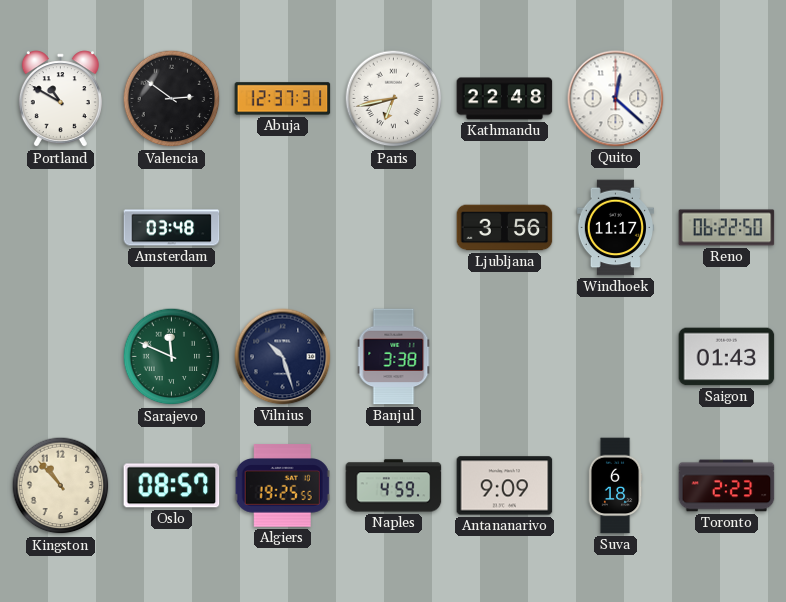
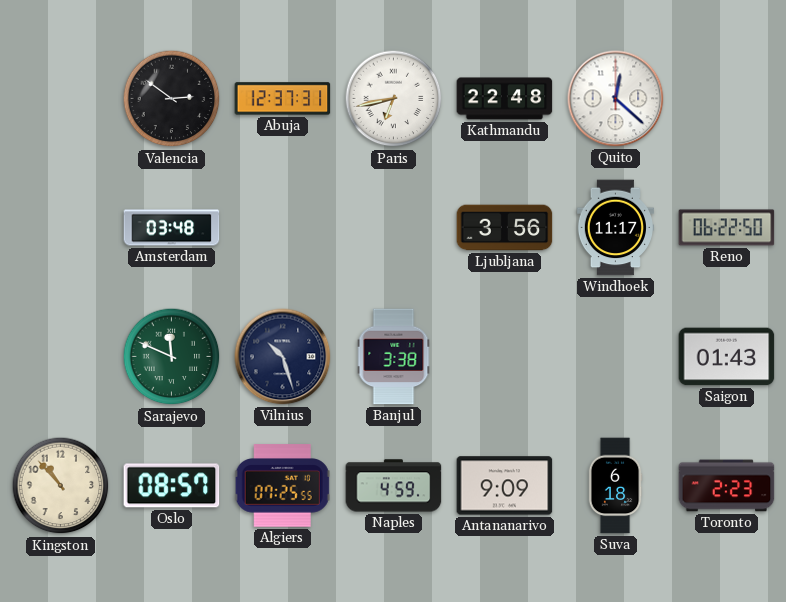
Portland: 10:50 -> none
Algiers: 19:25 -> 07:25
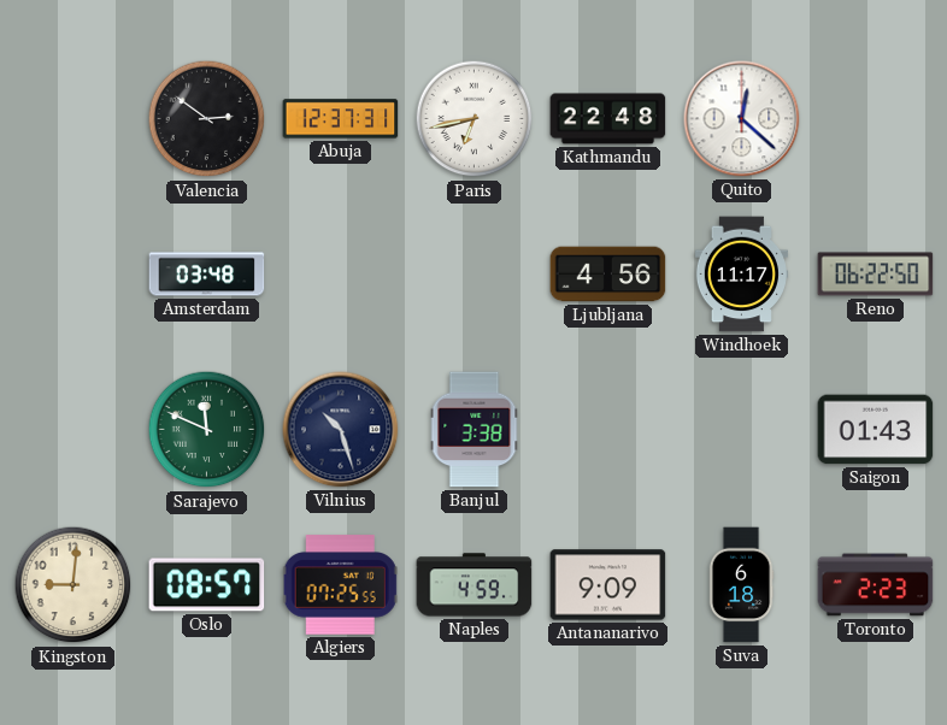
Ljubljana: 3:56 -> 4:56
Kingston: 10:53 -> 9:01
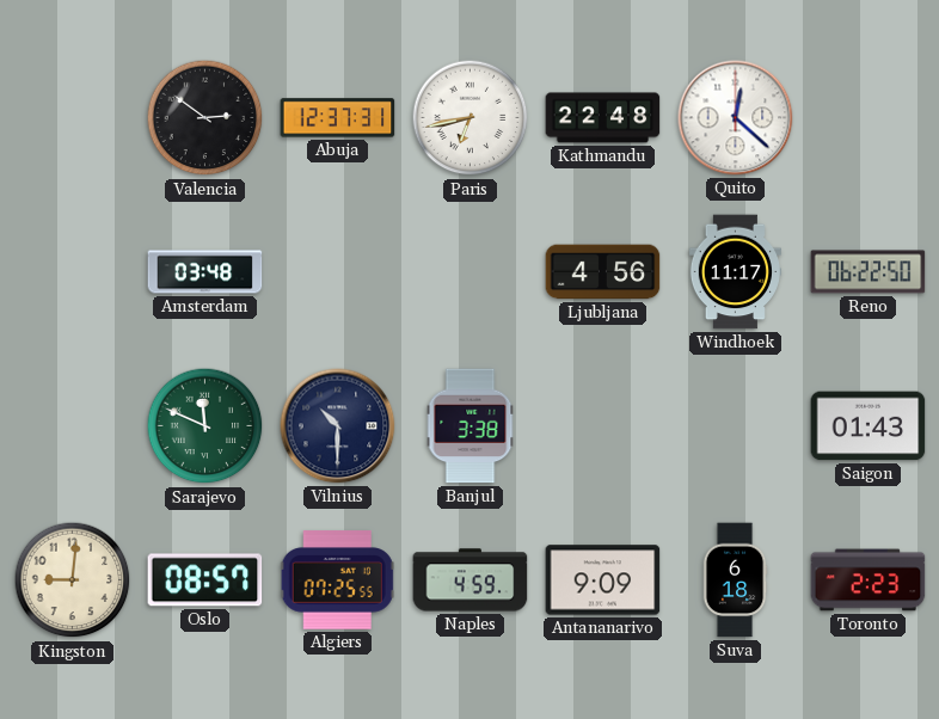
Vilnius: 10:27 -> 10:30
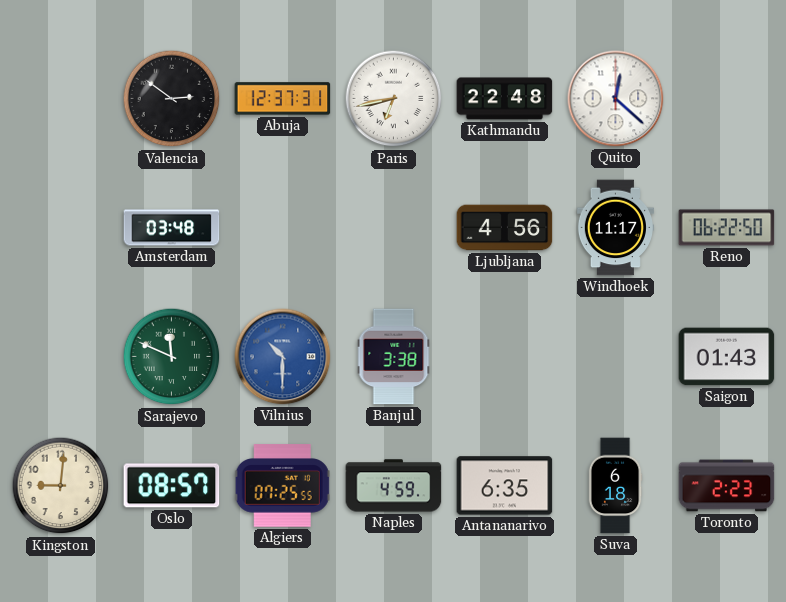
Vilnius dial: navy -> blue
Antananarivo: 9:09 -> 6:35
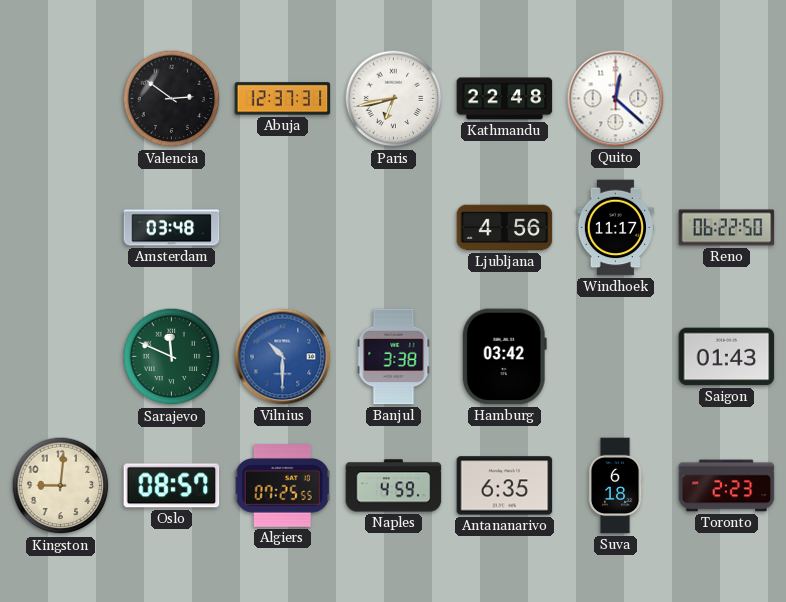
Hamburg: none -> 03:42
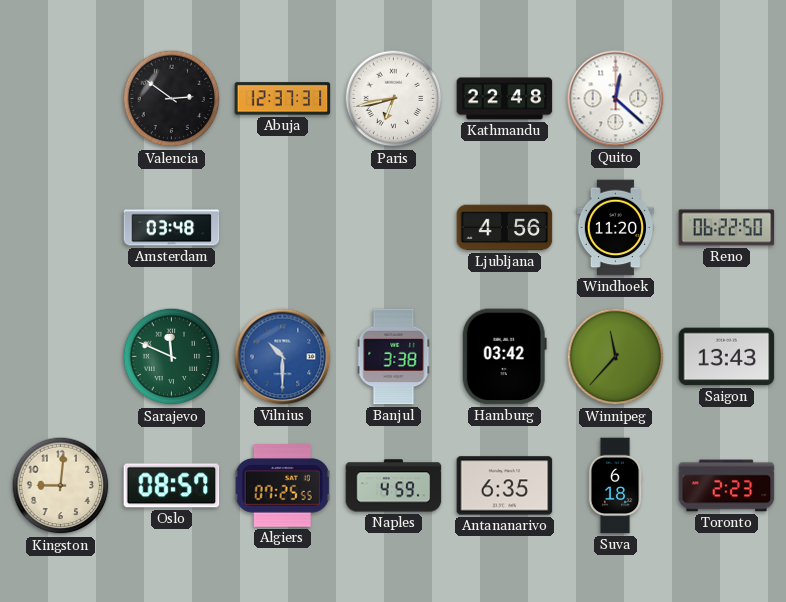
Windhoek: 11:17 -> 11:20
Winnipeg: none -> 11:37
Saigon: 01:43 -> 13:43
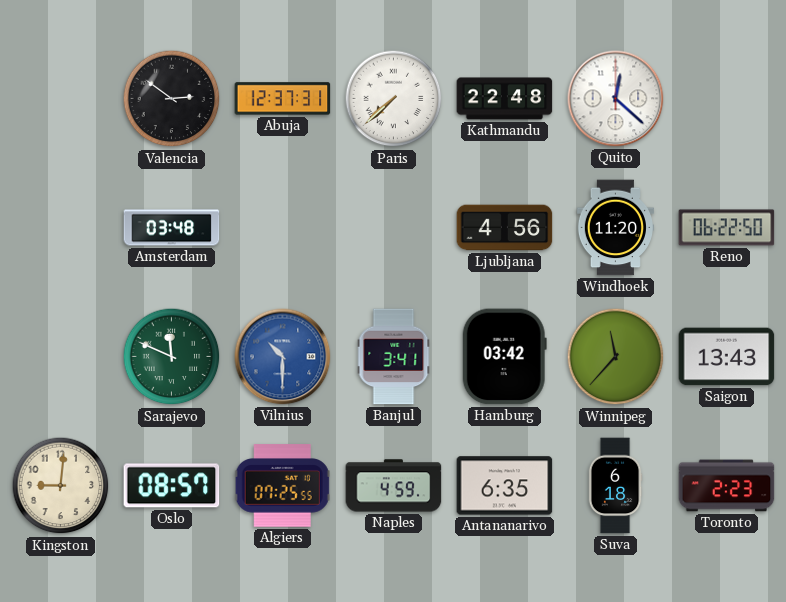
Paris: 6:43 -> 7:38
Banjul: 3:38 -> 3:41
